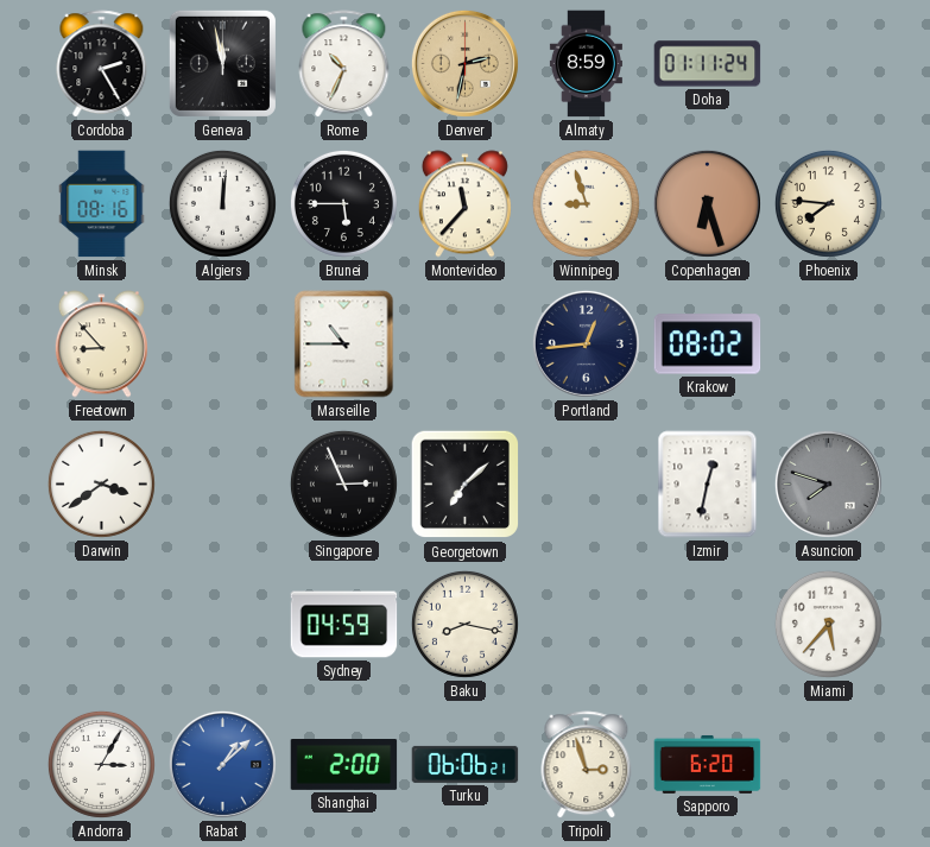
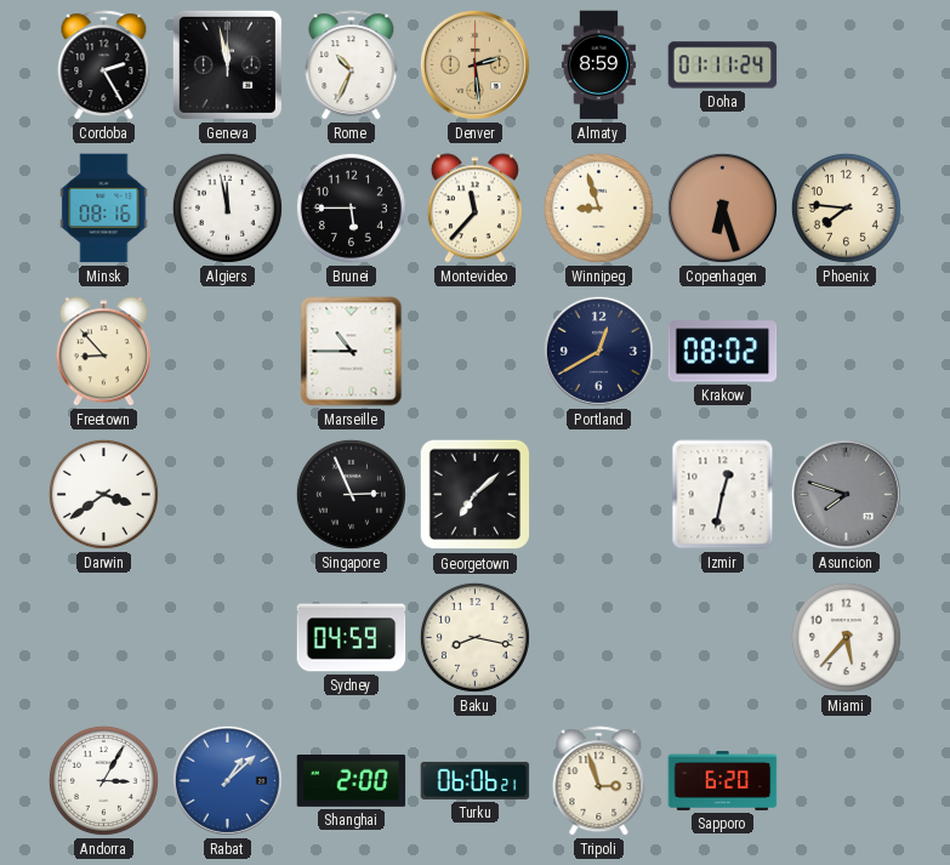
Denver: 2:32 -> 2:29
Algiers: 12:01 -> 11:58
Portland: 12:44 -> 12:40
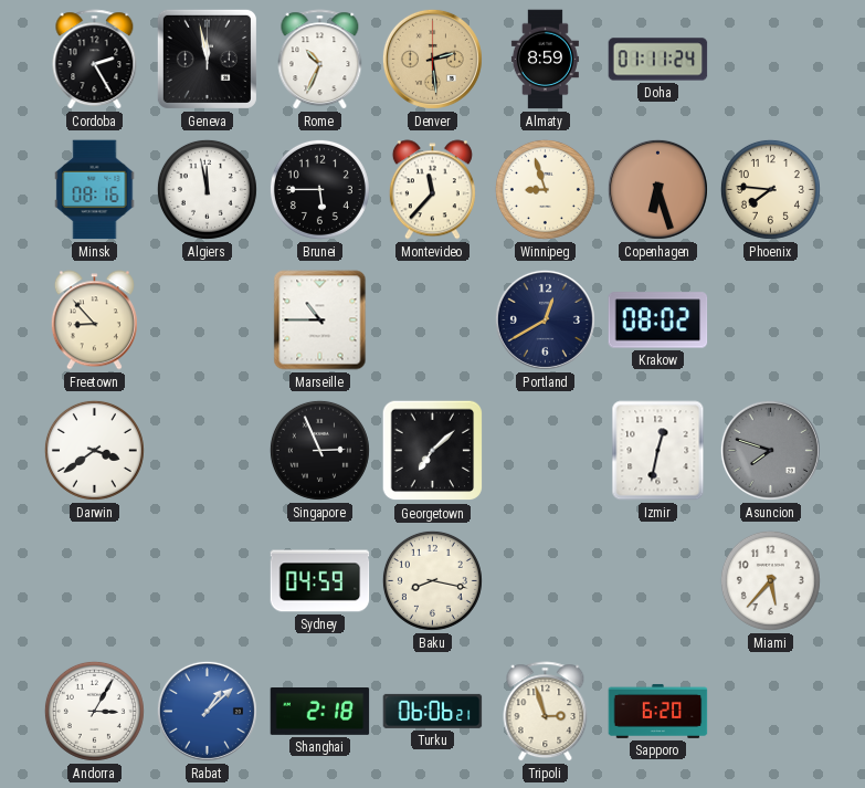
Shanghai: 2:00 -> 2:18
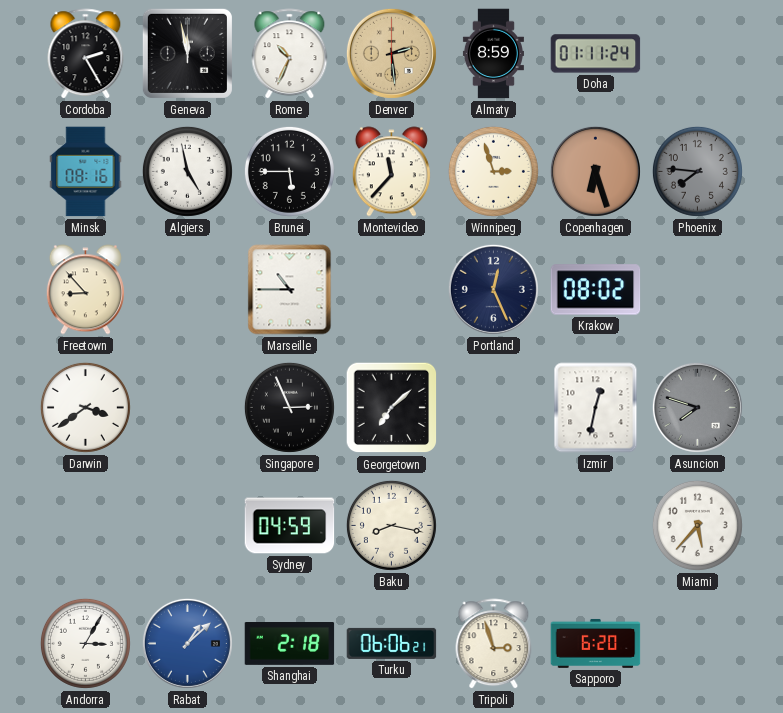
Algiers: 11:58 -> 4:58
Winnipeg: 8:57 -> 2:57
Phoenix dial: cream -> grey
Portland: 12:40 -> 12:26
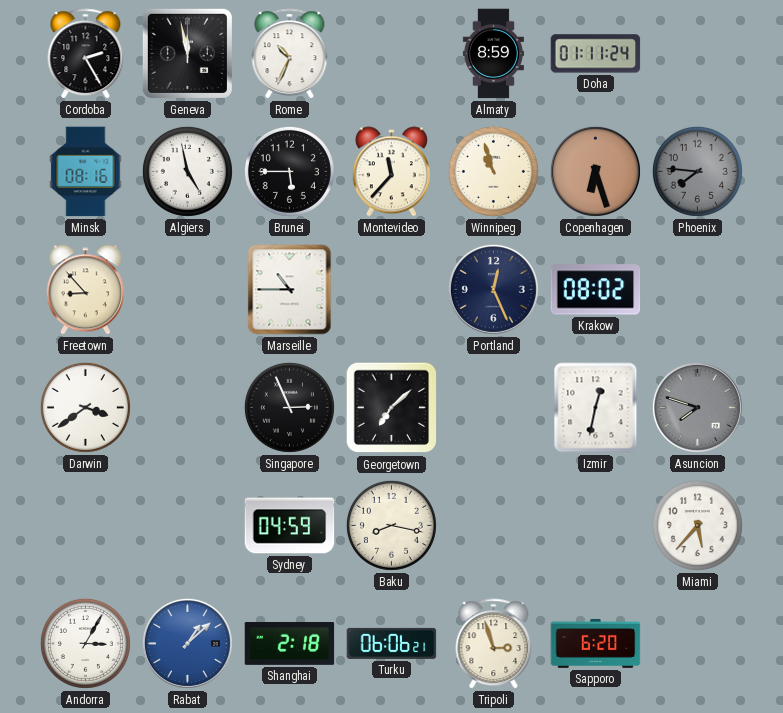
Denver: 2:29 -> none
Winnipeg: 2:57 -> 10:57
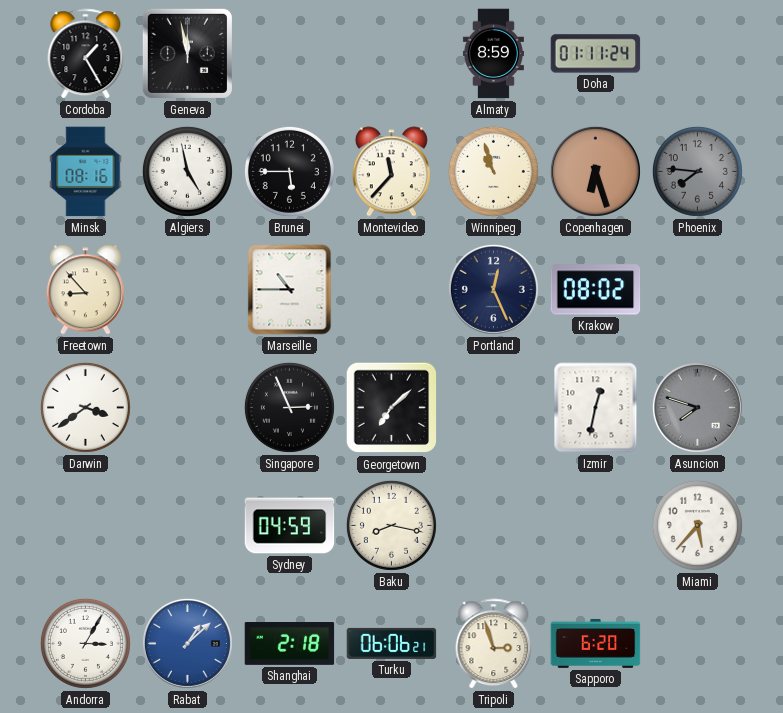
Cordoba: 2:25 -> 1:25
Rome: 10:34 -> none
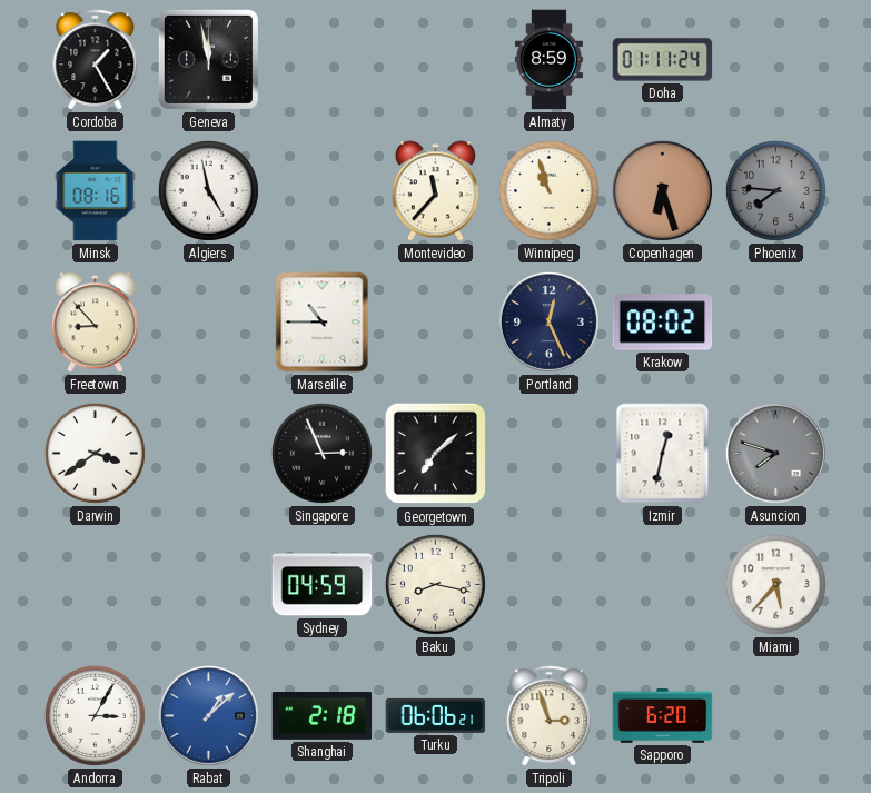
Brunei: 5:45 -> none
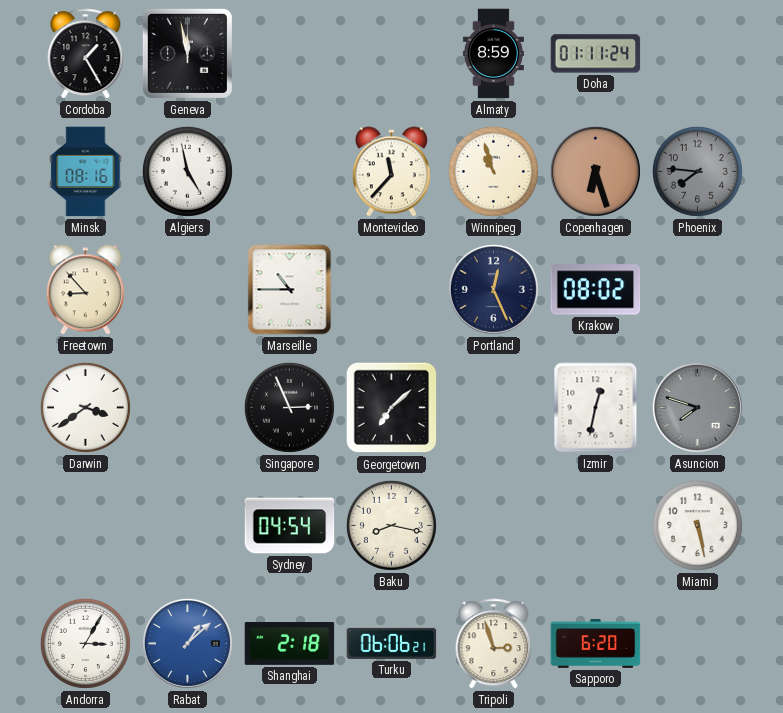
Sydney: 04:59 -> 04:54
Miami: 5:37 -> 5:28
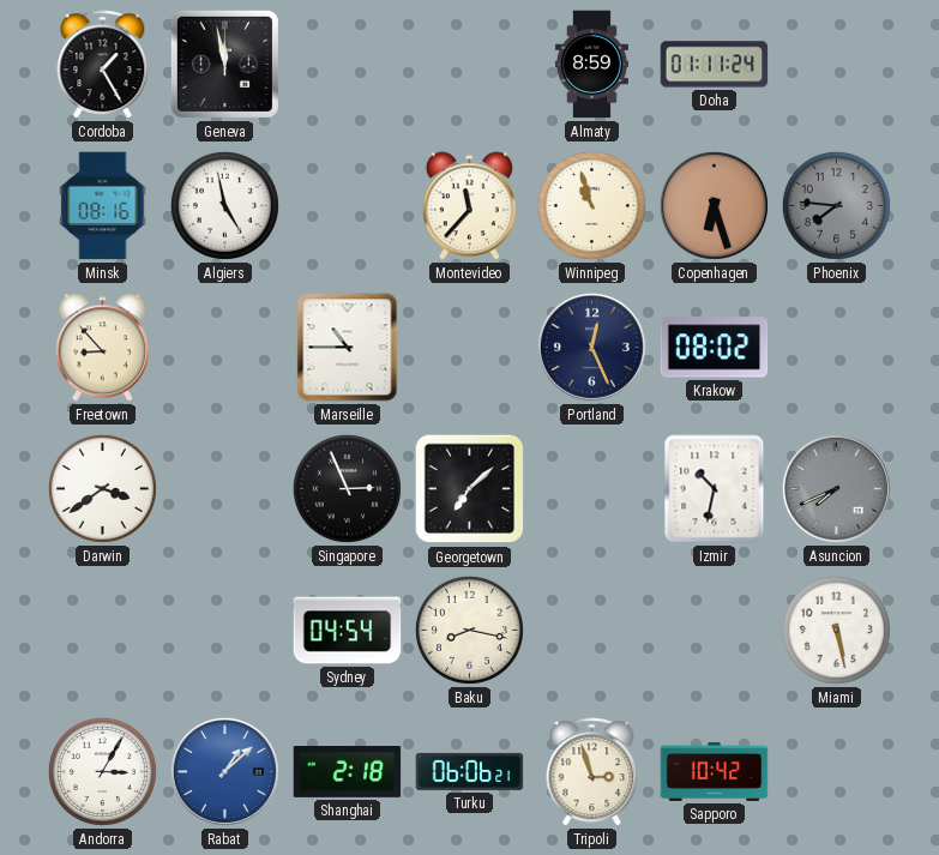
Izmir: 12:32 -> 10:32
Asuncion: 7:48 -> 7:41
Sapporo: 6:20 -> 10:42
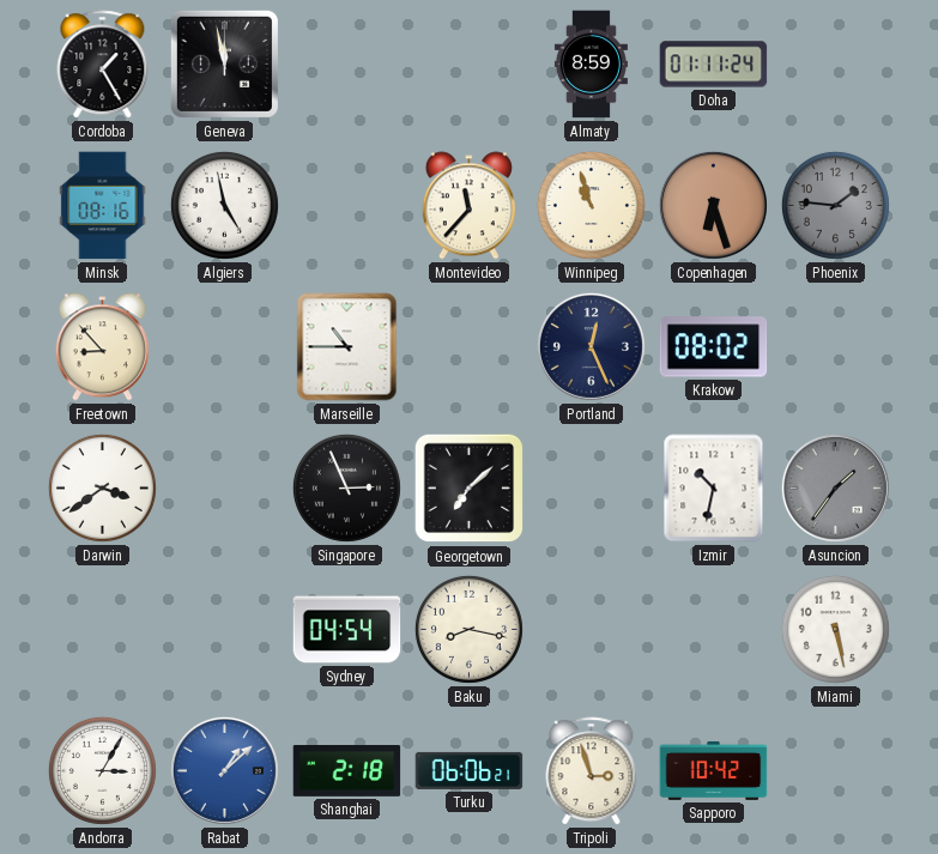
Phoenix: 7:46 -> 1:46
Asuncion: 7:41 -> 1:36
